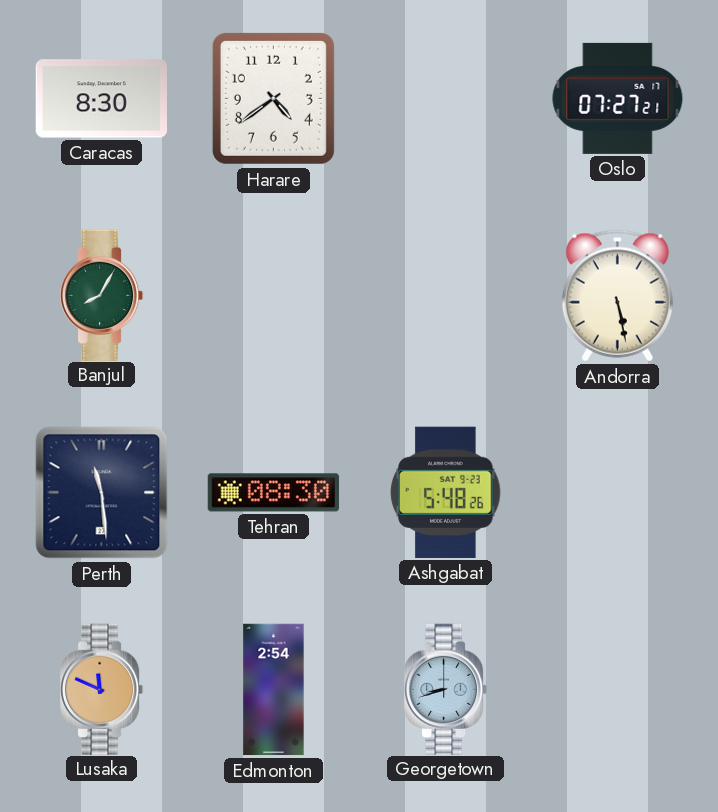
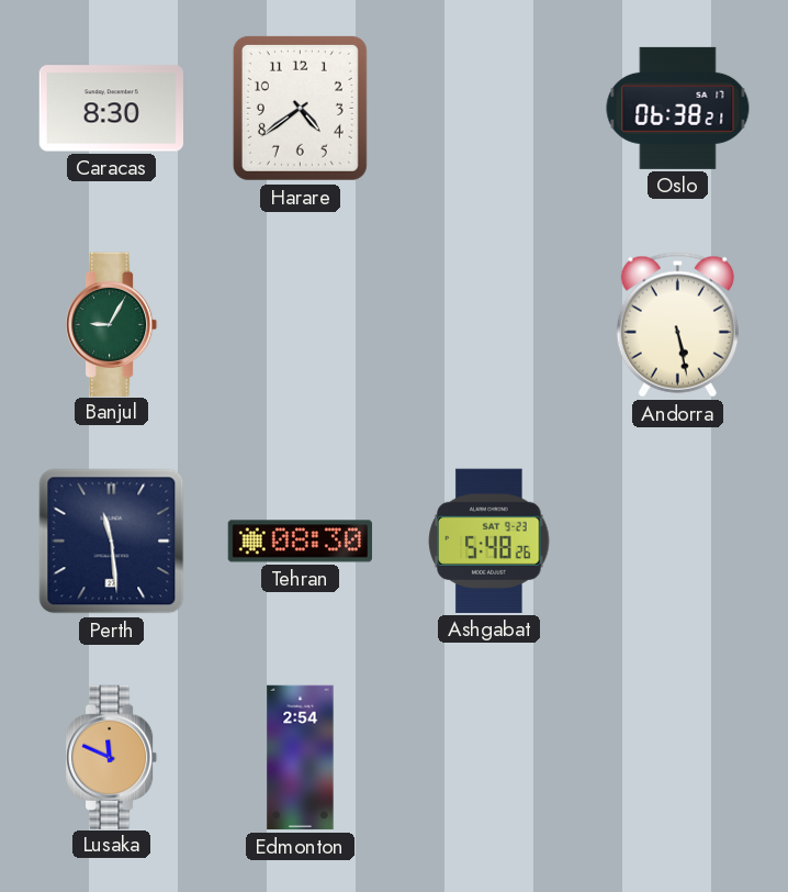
Oslo: 07:27 -> 06:38
Banjul: 8:05 -> 9:05
Georgetown: 8:42 -> none
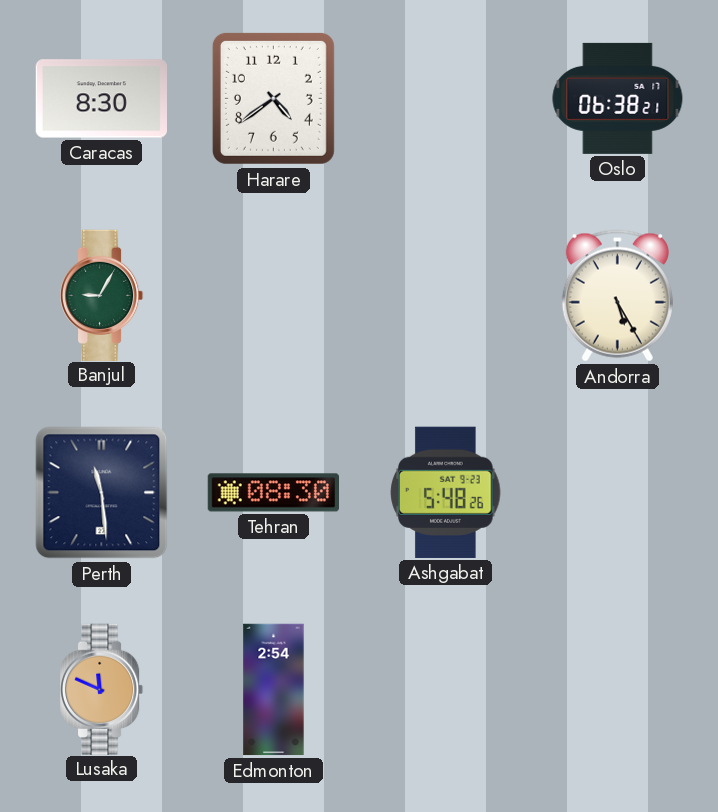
Andorra: 5:28 -> 5:25
